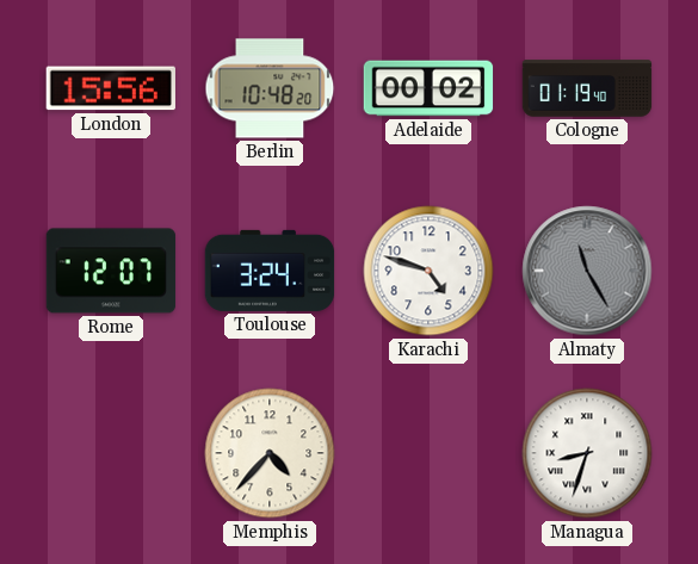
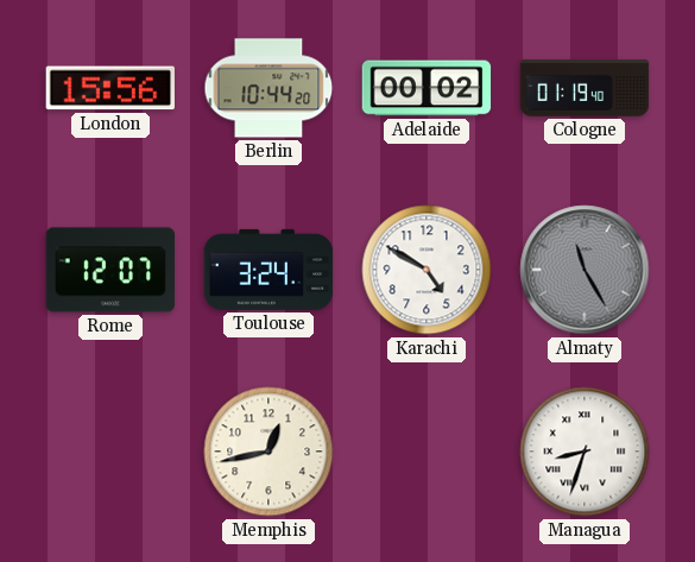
Berlin: 10:48 -> 10:44
Karachi: 4:48 -> 4:50
Memphis: 4:37 -> 12:43
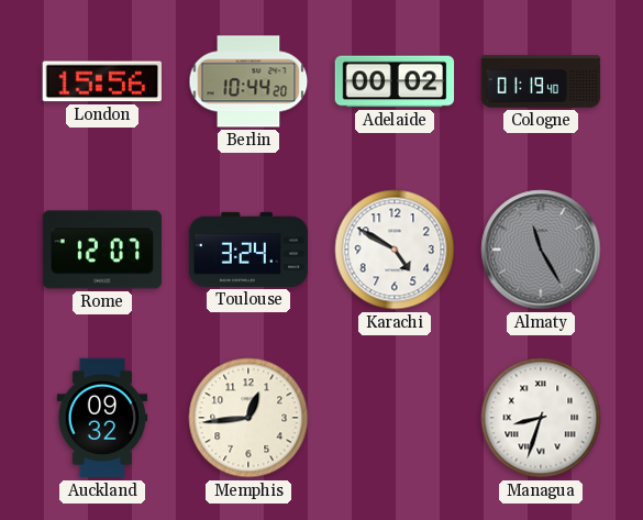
Auckland: none -> 09:32
Memphis: 12:43 -> 12:44
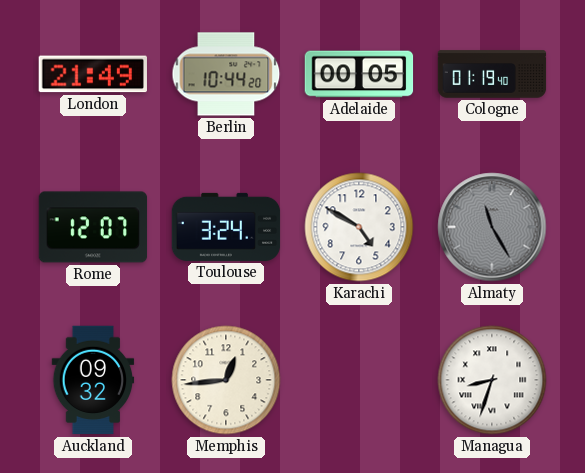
London: 15:56 -> 21:49
Adelaide: 00:02 -> 00:05
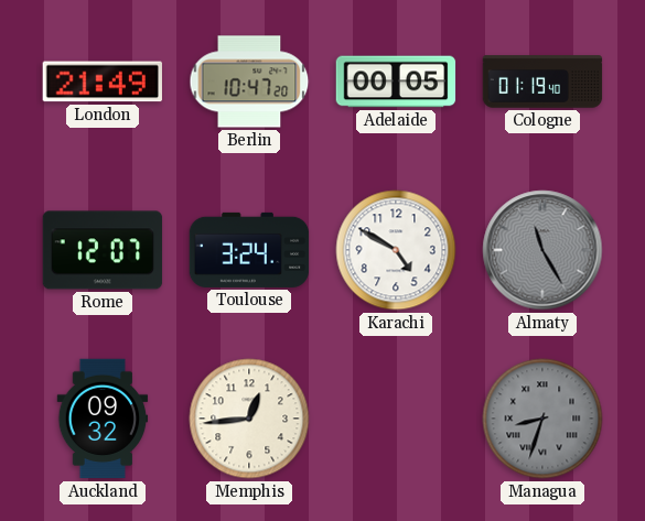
Berlin: 10:44 -> 10:47
Managua dial: white -> grey
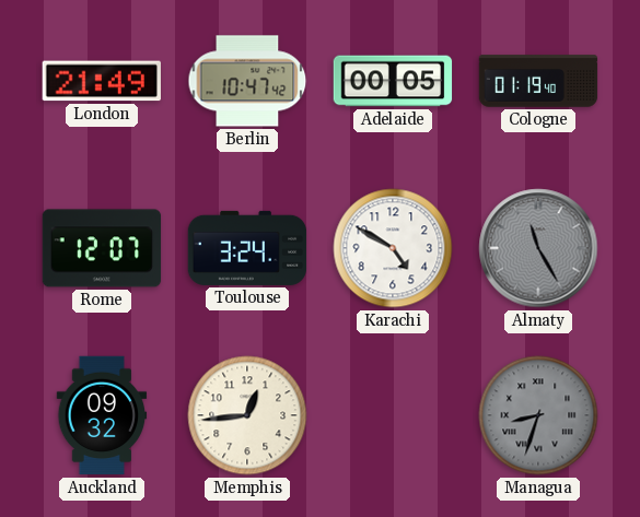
Berlin: 10:47:20 -> 10:47:42
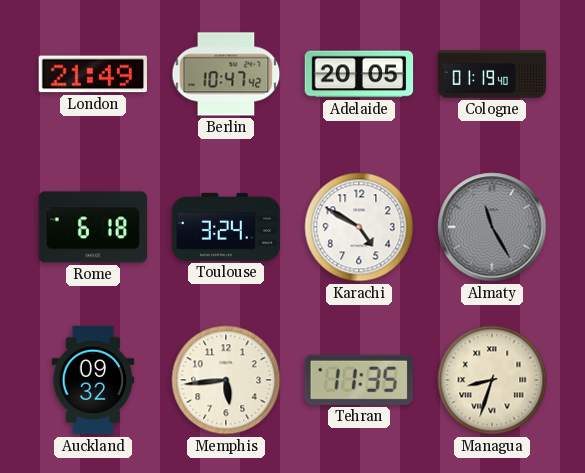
Adelaide: 00:05 -> 20:05
Rome: 12:07 -> 6:18
Memphis: 12:44 -> 5:44
Tehran: none -> 11:35
Managua dial: grey -> cream
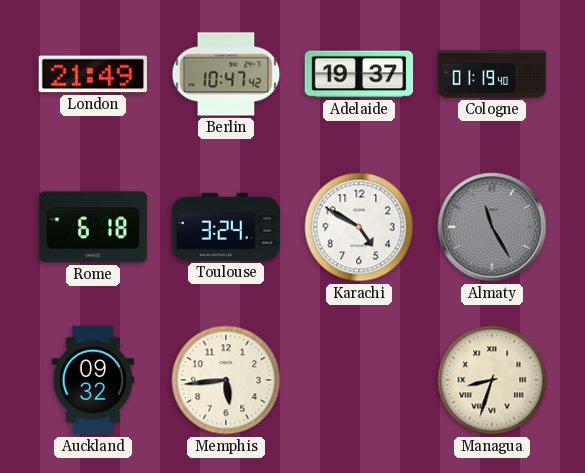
Adelaide: 20:05 -> 19:37
Tehran: 11:35 -> none
